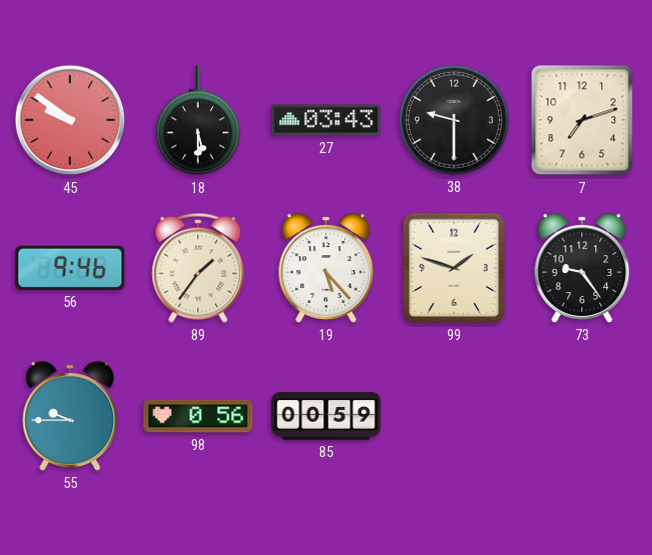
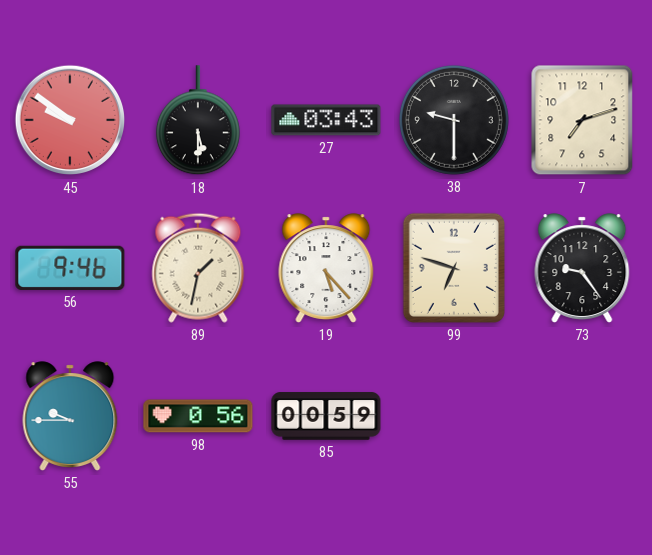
89: 1:36 -> 1:32
99: 1:48 -> 6:48
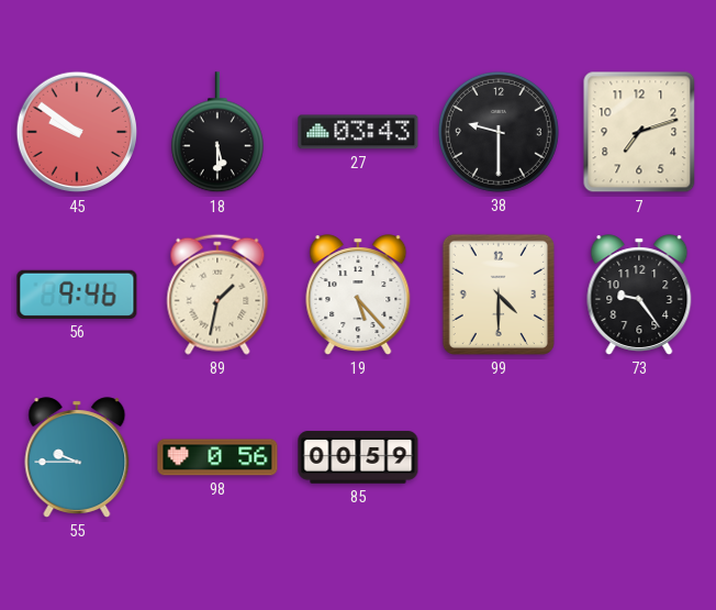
99: 6:48 -> 4:30
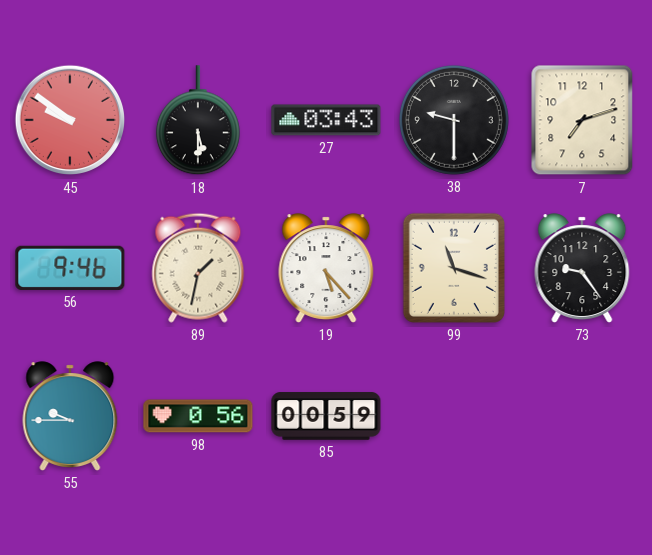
99: 4:30 -> 11:18
